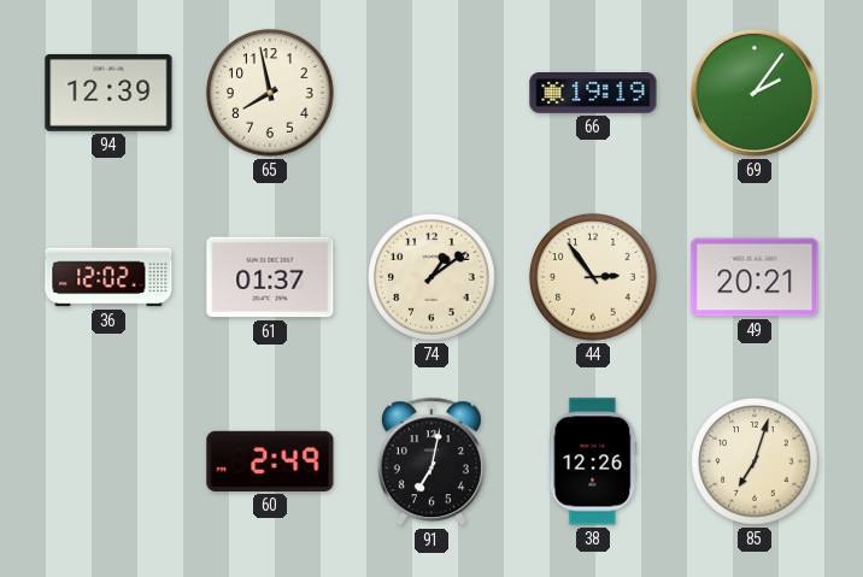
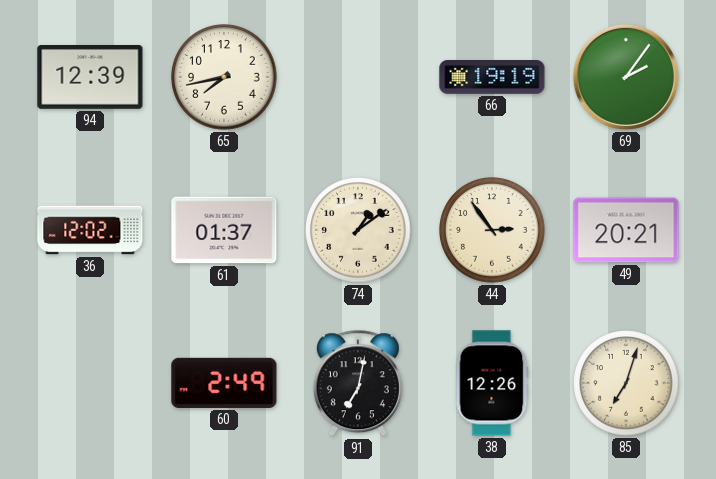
65: 7:58 -> 7:43
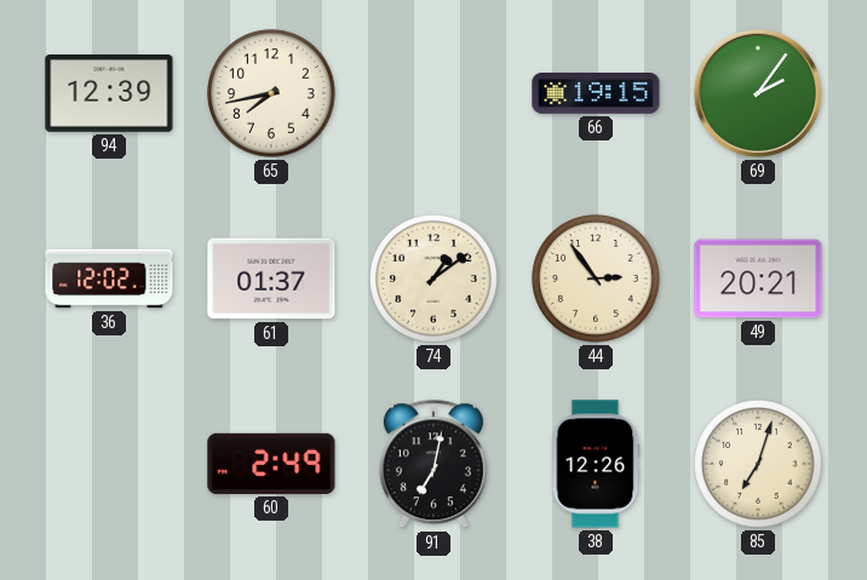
66: 19:19 -> 19:15
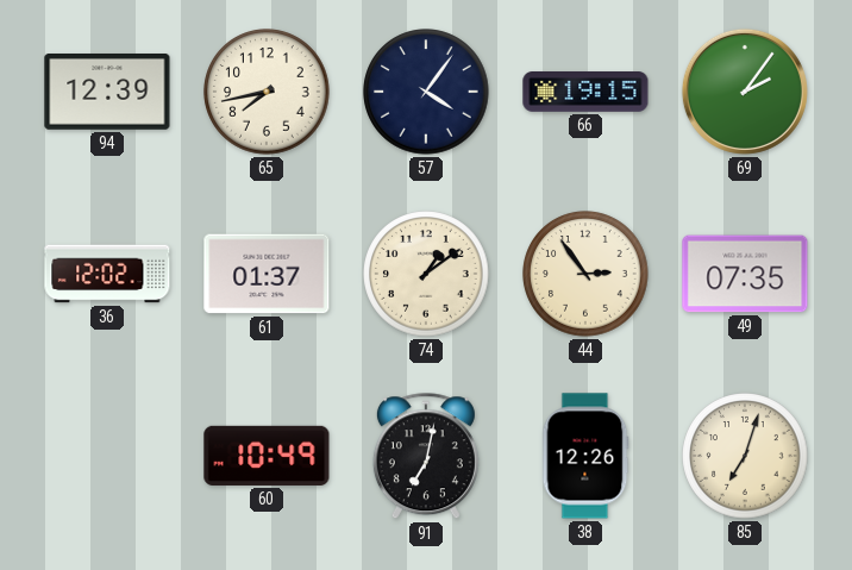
57: none -> 4:06
49: 20:21 -> 07:35
60: 2:49 -> 10:49
